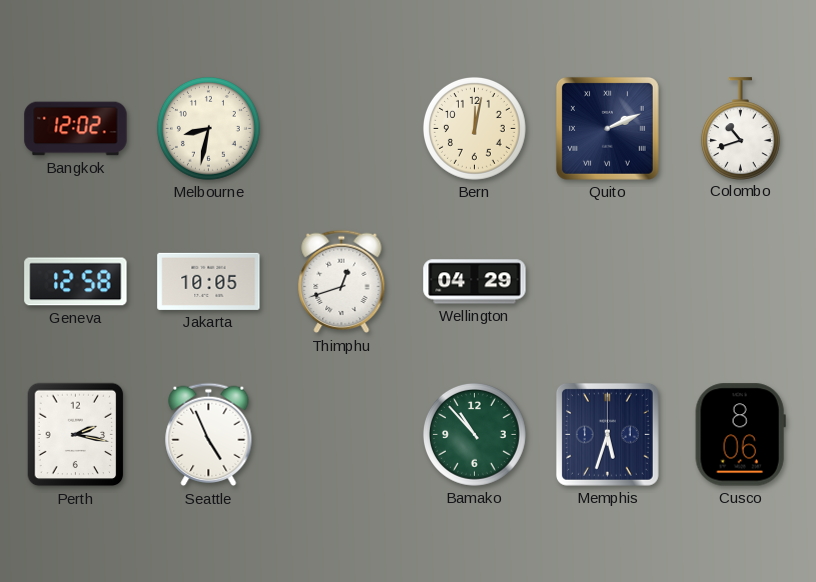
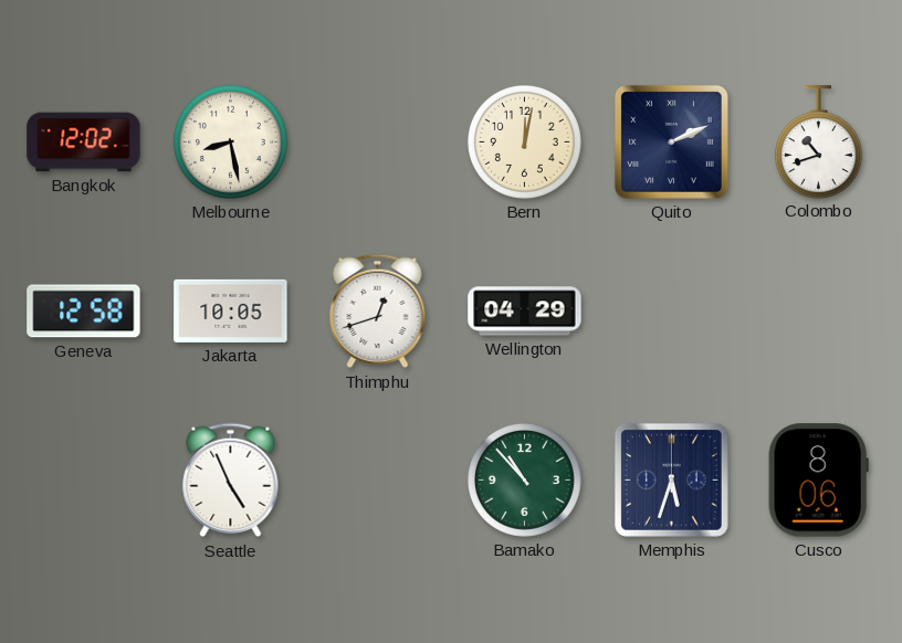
Melbourne: 8:32 -> 8:28
Perth: 2:17 -> none
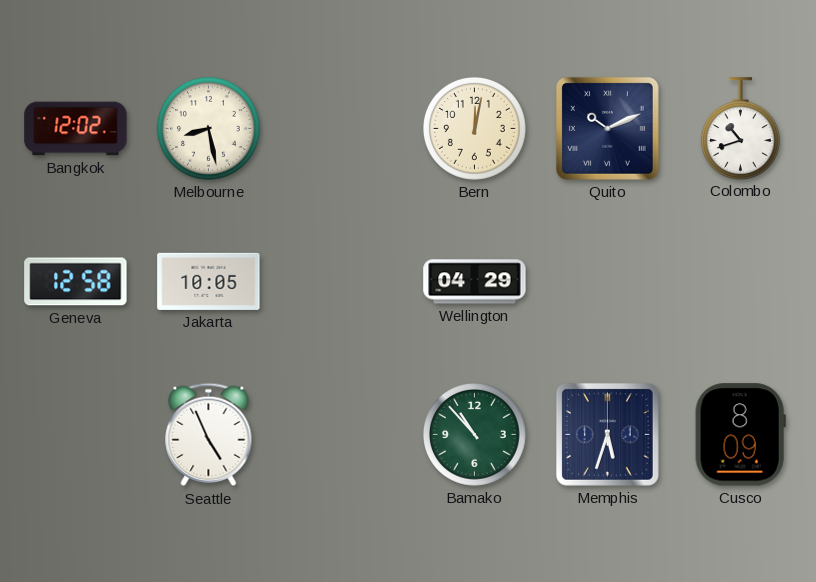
Quito: 2:11 -> 10:11
Thimphu: 12:42 -> none
Cusco: 8:06 -> 8:09
